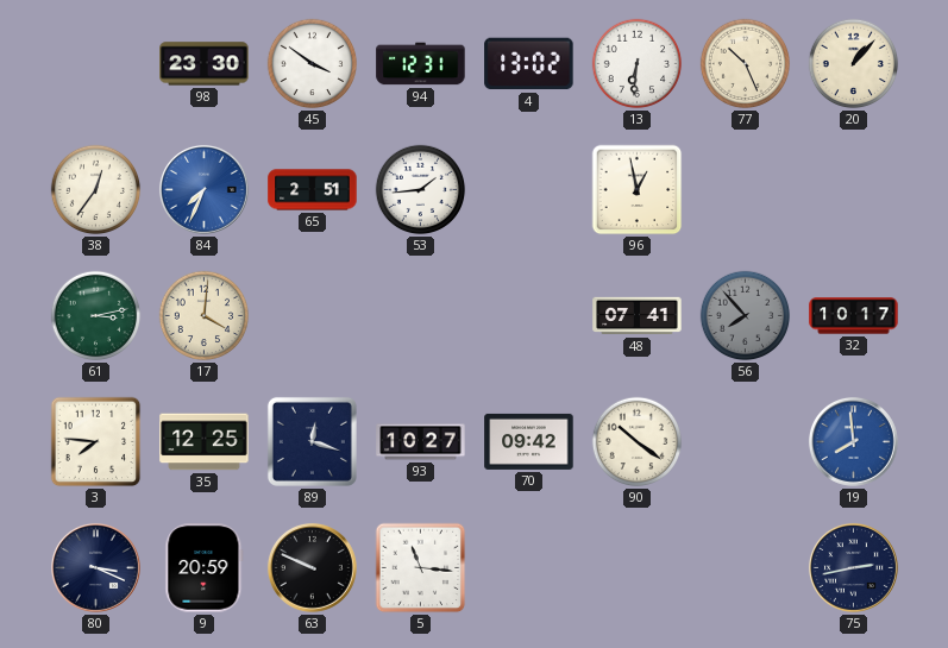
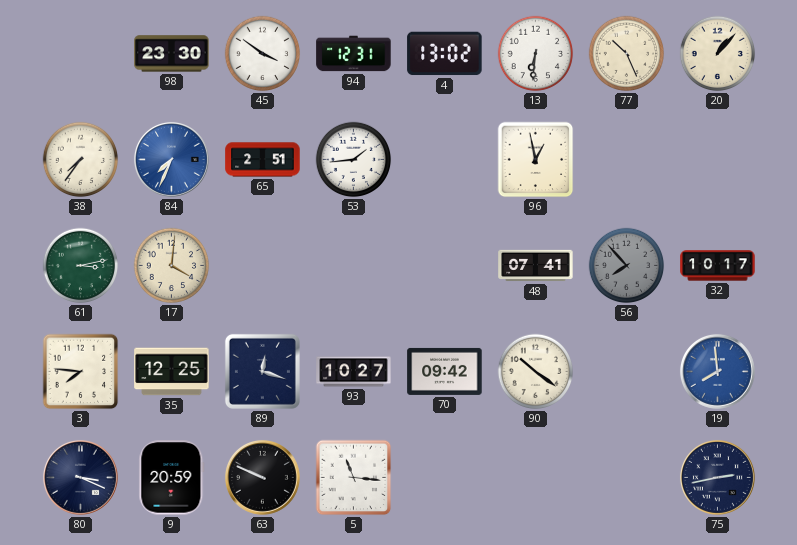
38: 12:36 -> 7:36
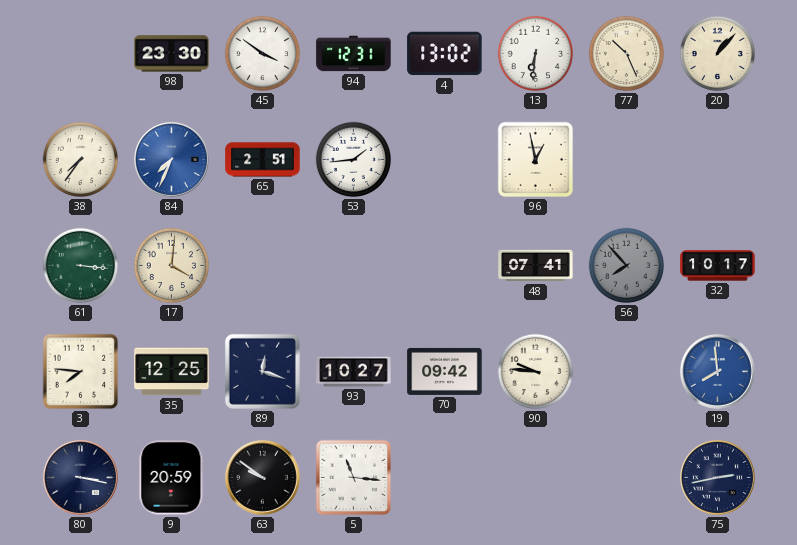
61: 3:13 -> 3:16
90: 10:21 -> 9:46
80: 3:19 -> 3:17
63: 9:49 -> 9:51
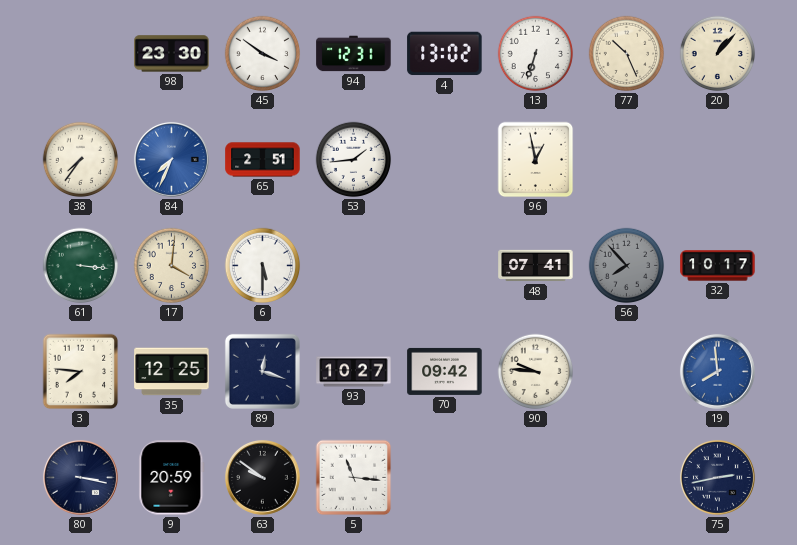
13: 6:31 -> 6:33
6: none -> 5:30
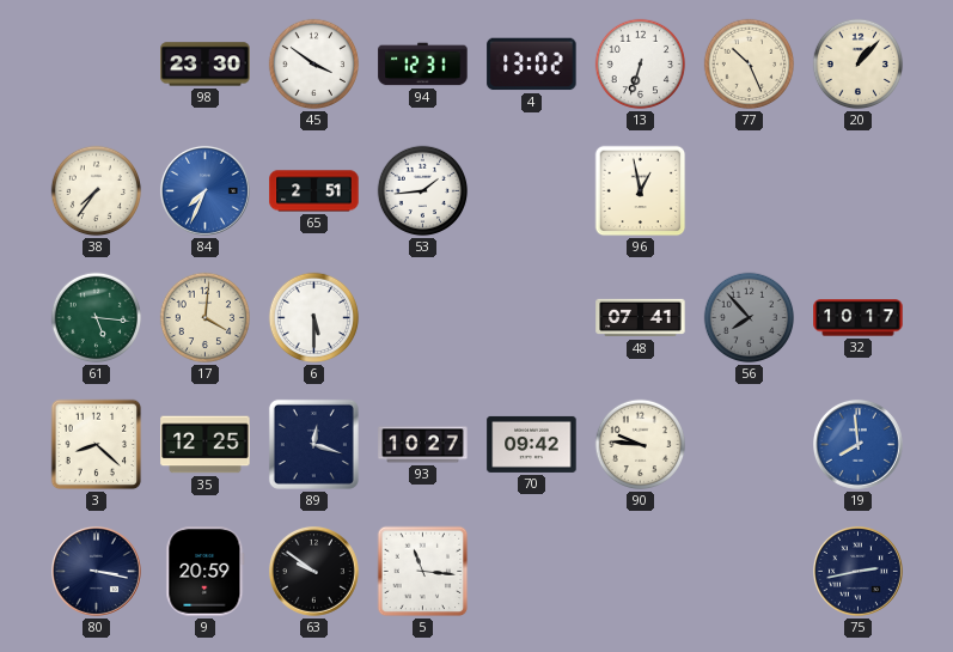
61: 3:16 -> 5:16
3: 7:46 -> 8:22
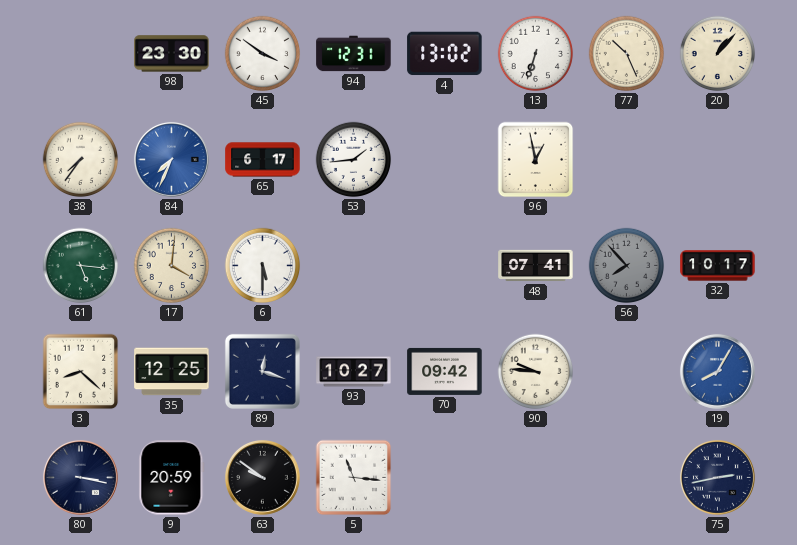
65: 2:51 -> 6:17
19: 7:59 -> 8:05
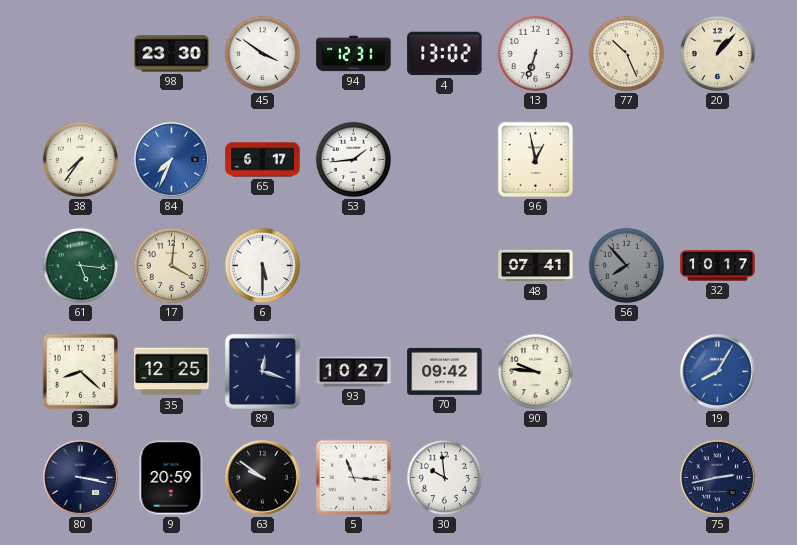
30: none -> 9:59
